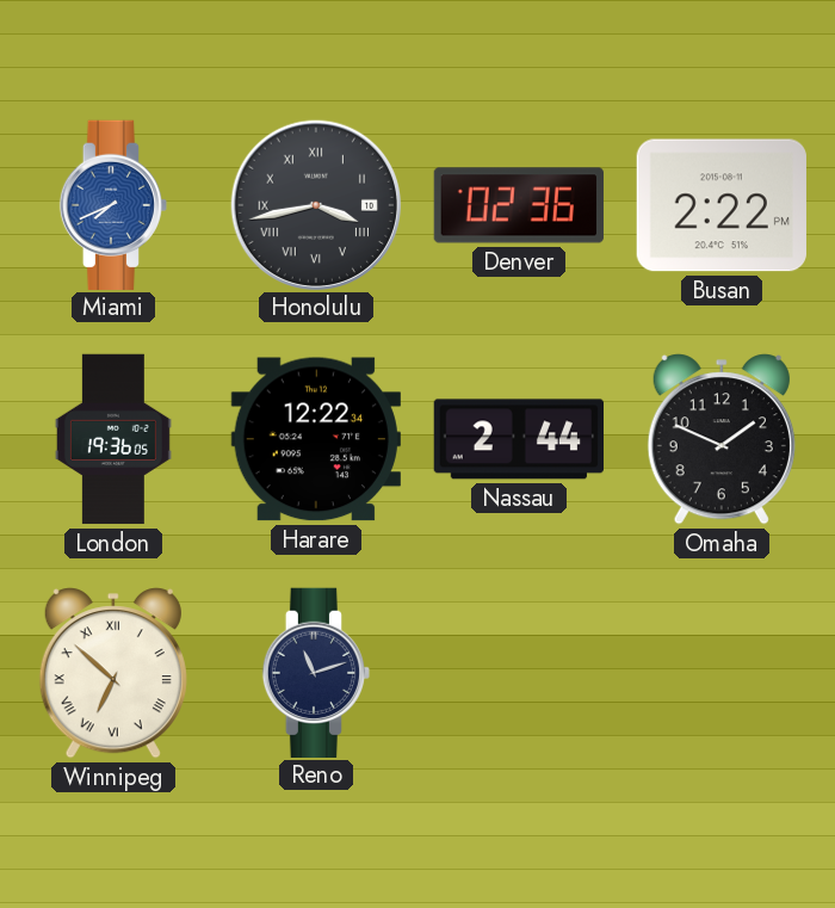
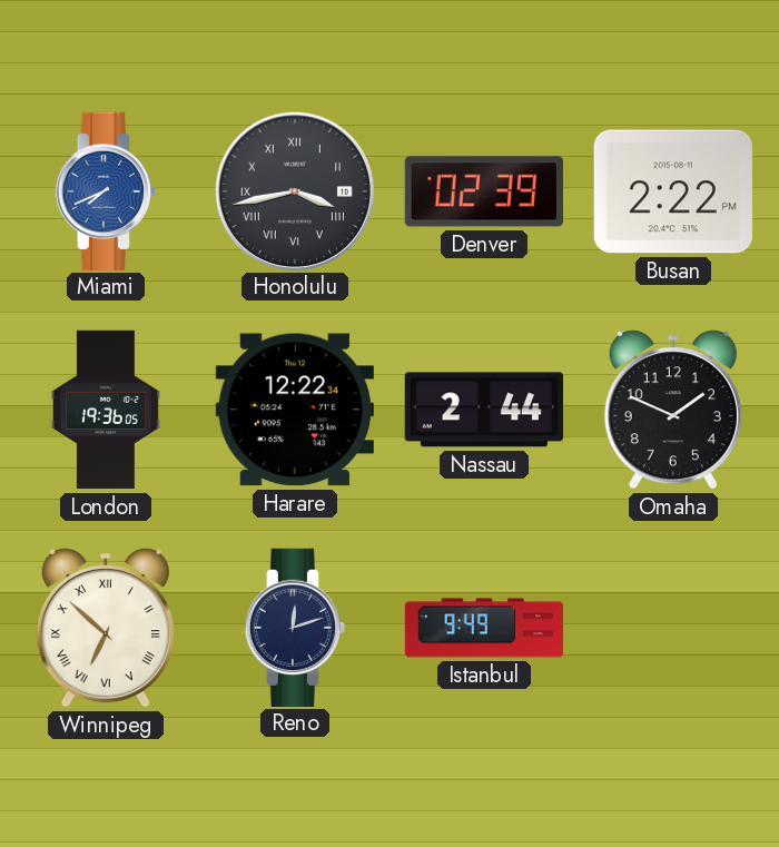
Denver: 02:36 -> 02:39
Reno: 11:12 -> 12:12
Istanbul: none -> 9:49
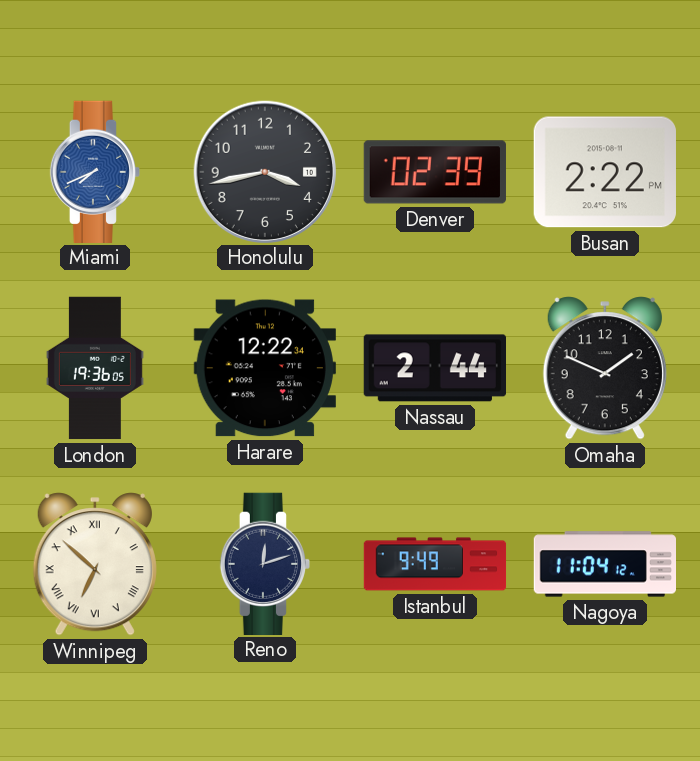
Honolulu numerals: Roman -> Arabic
Nagoya: none -> 11:04
